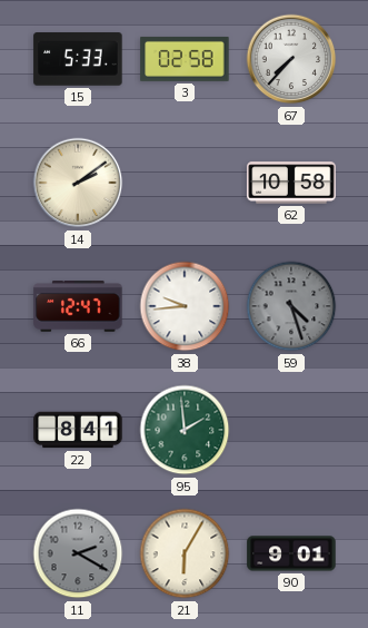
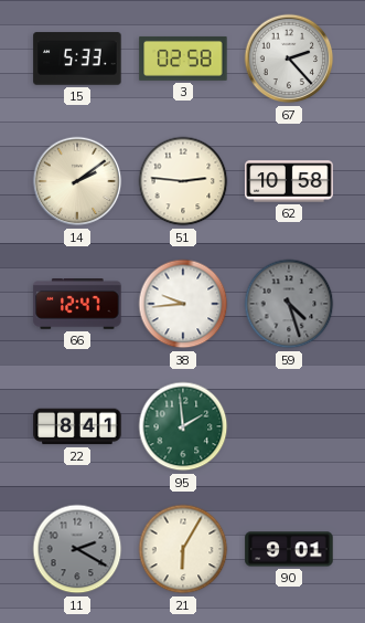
67: 7:37 -> 2:23
51: none -> 2:46
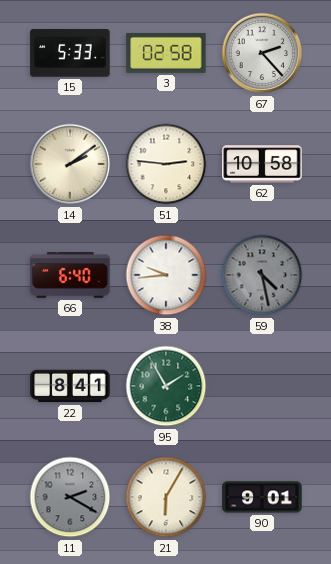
66: 12:47 -> 6:40
59: 4:27 -> 4:28
95: 1:59 -> 1:55
